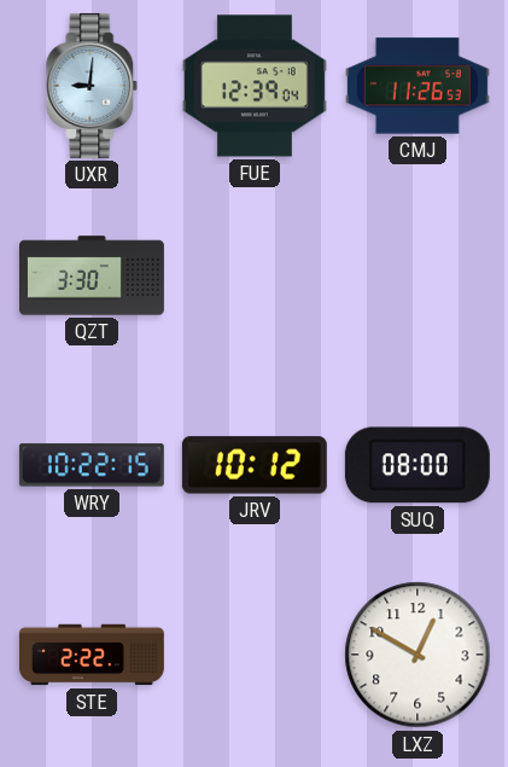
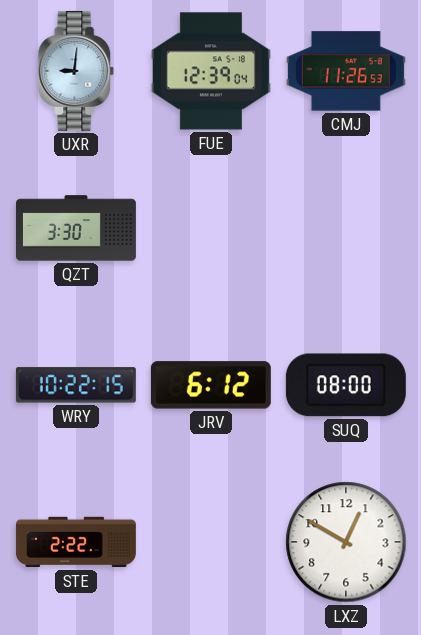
JRV: 10:12 -> 6:12
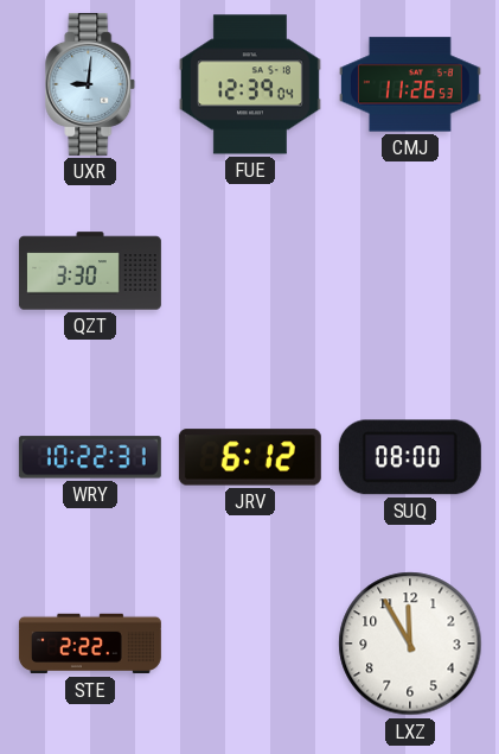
WRY: 10:22:15 -> 10:22:31
LXZ: 12:50 -> 11:55
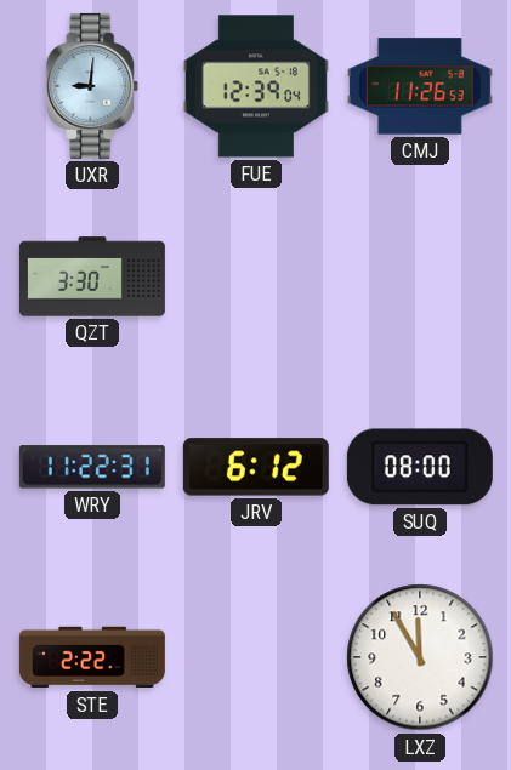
WRY: 10:22 -> 11:22
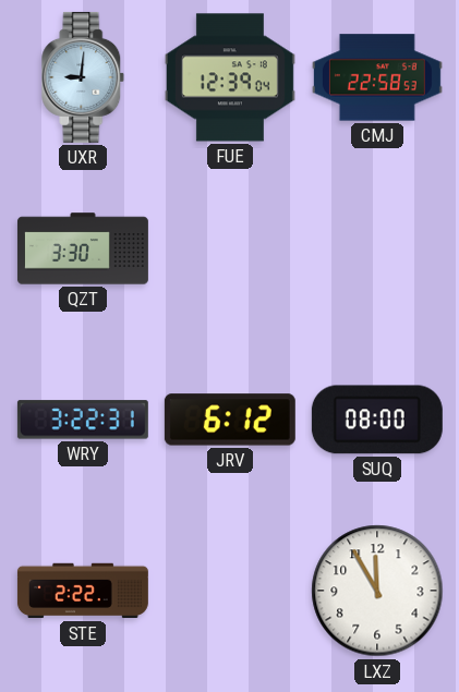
CMJ: 11:26 -> 22:58
WRY: 11:22 -> 3:22
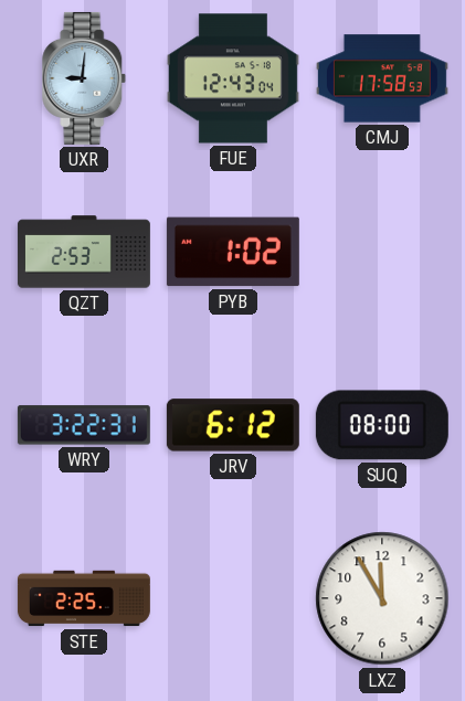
FUE: 12:39 -> 12:43
CMJ: 22:58 -> 17:58
QZT: 3:30 -> 2:53
PYB: none -> 1:02
STE: 2:22 -> 2:25
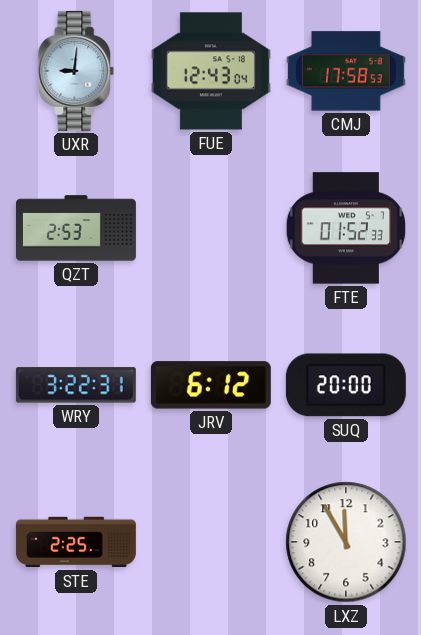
PYB: 1:02 -> none
FTE: none -> 01:52
SUQ: 08:00 -> 20:00
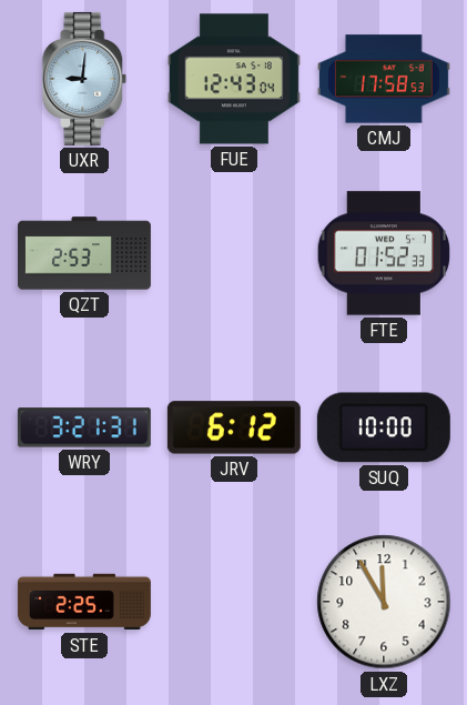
WRY: 3:22 -> 3:21
SUQ: 20:00 -> 10:00
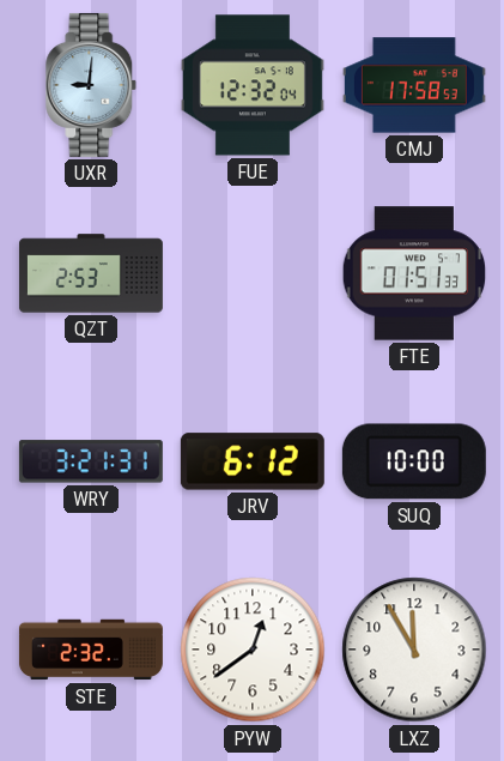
FUE: 12:43 -> 12:32
FTE: 01:52 -> 01:51
STE: 2:25 -> 2:32
PYW: none -> 12:39
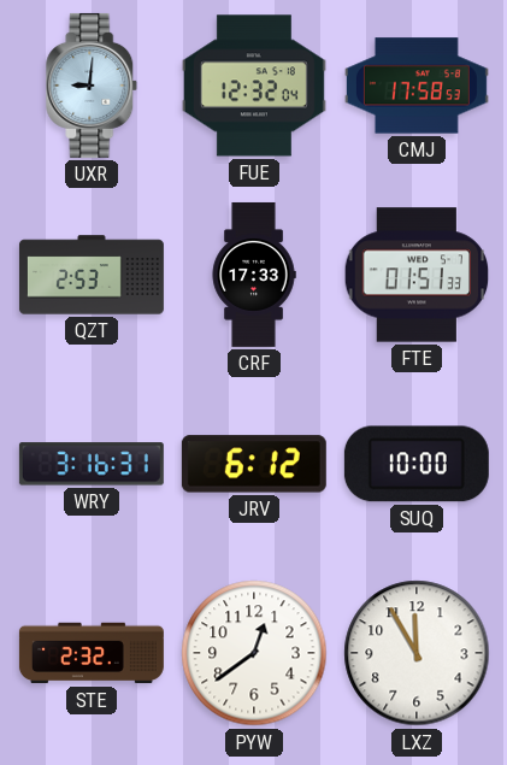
CRF: none -> 17:33
WRY: 3:21 -> 3:16
